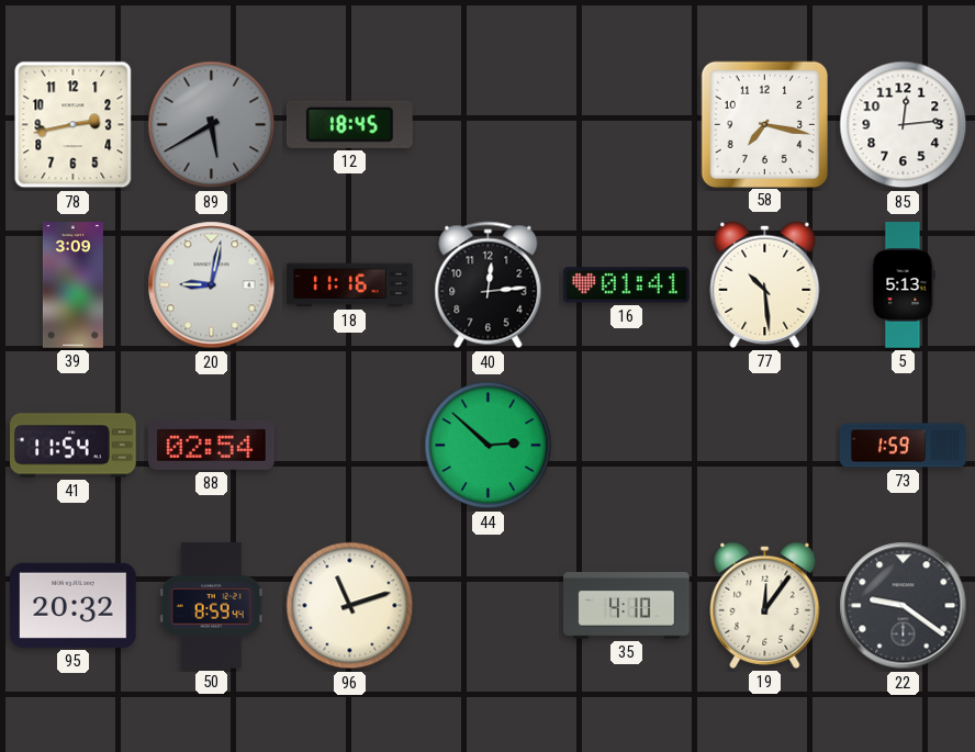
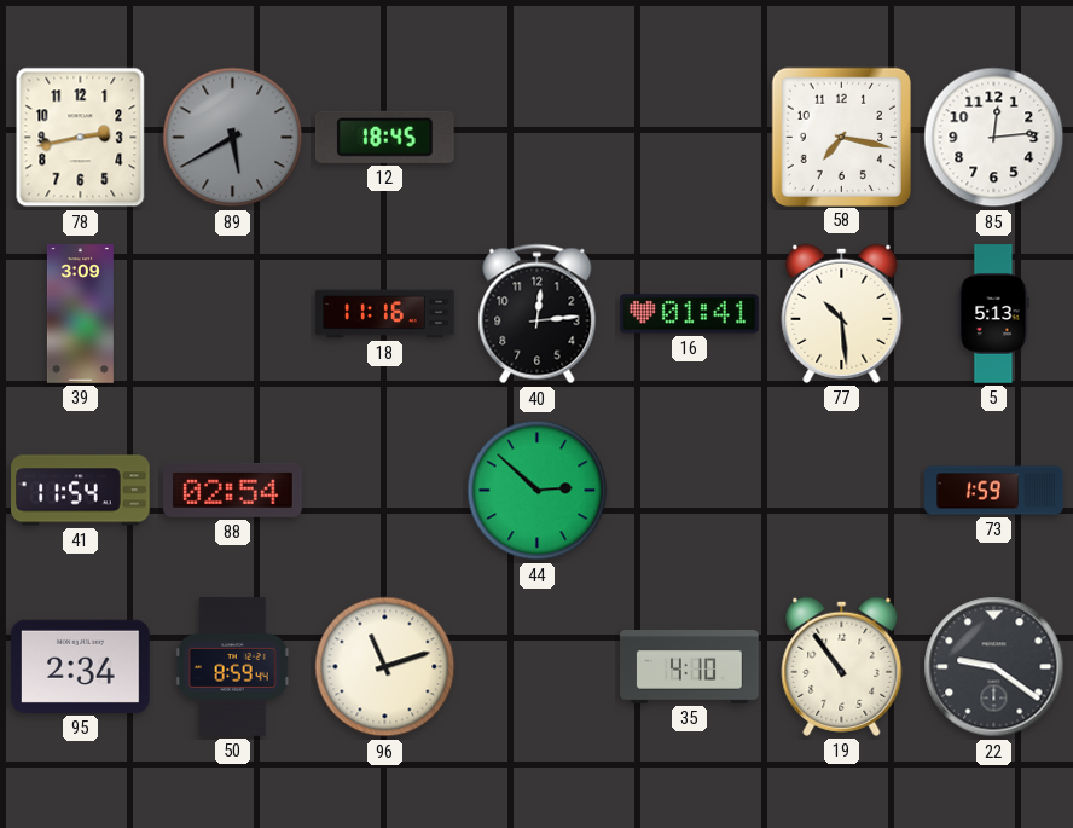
20: 9:02 -> none
95: 20:32 -> 2:34
19: 12:06 -> 10:54
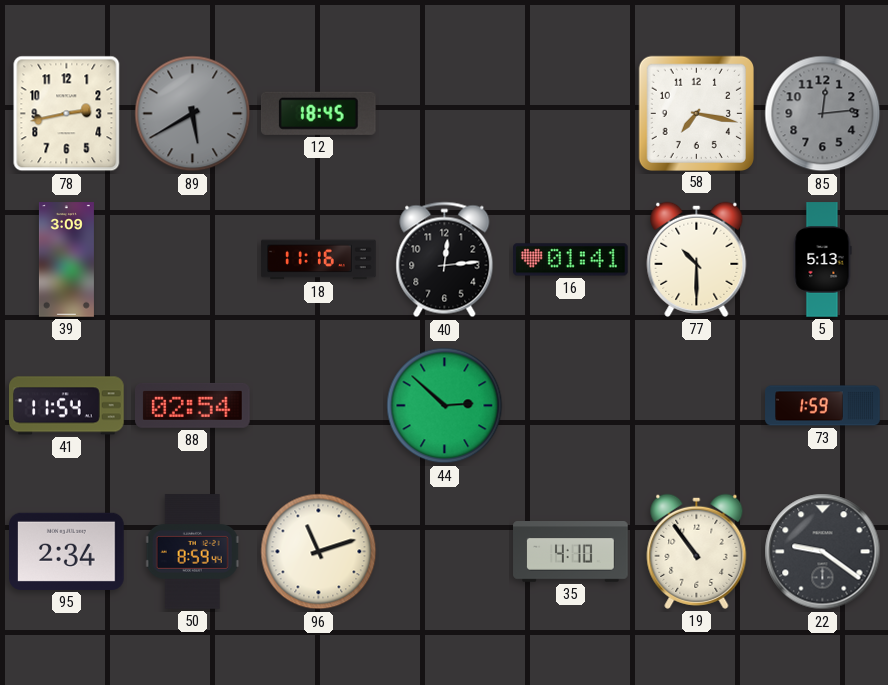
85 dial: white -> grey
77: 10:29 -> 10:30
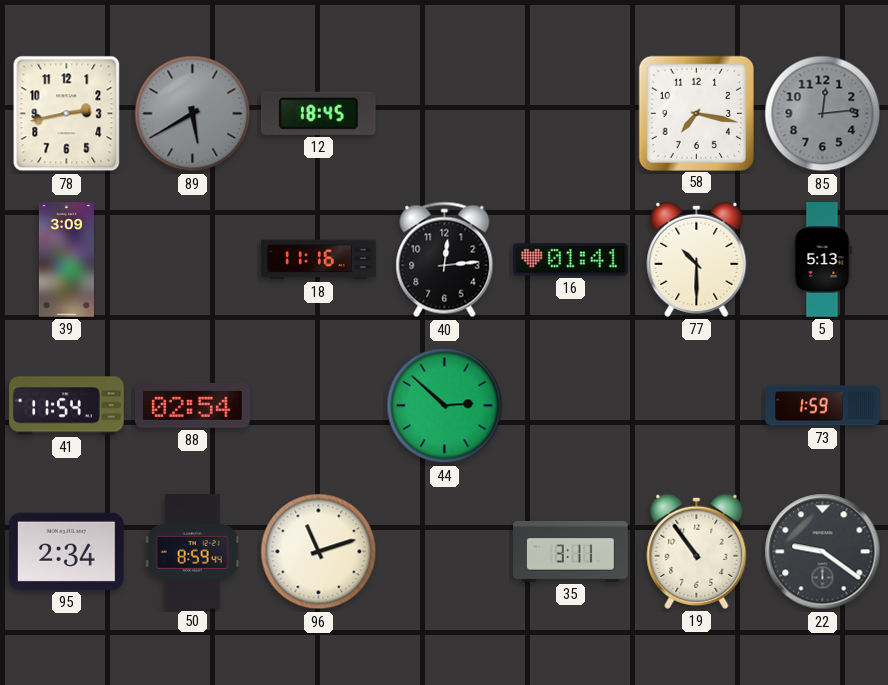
35: 4:10 -> 3:11
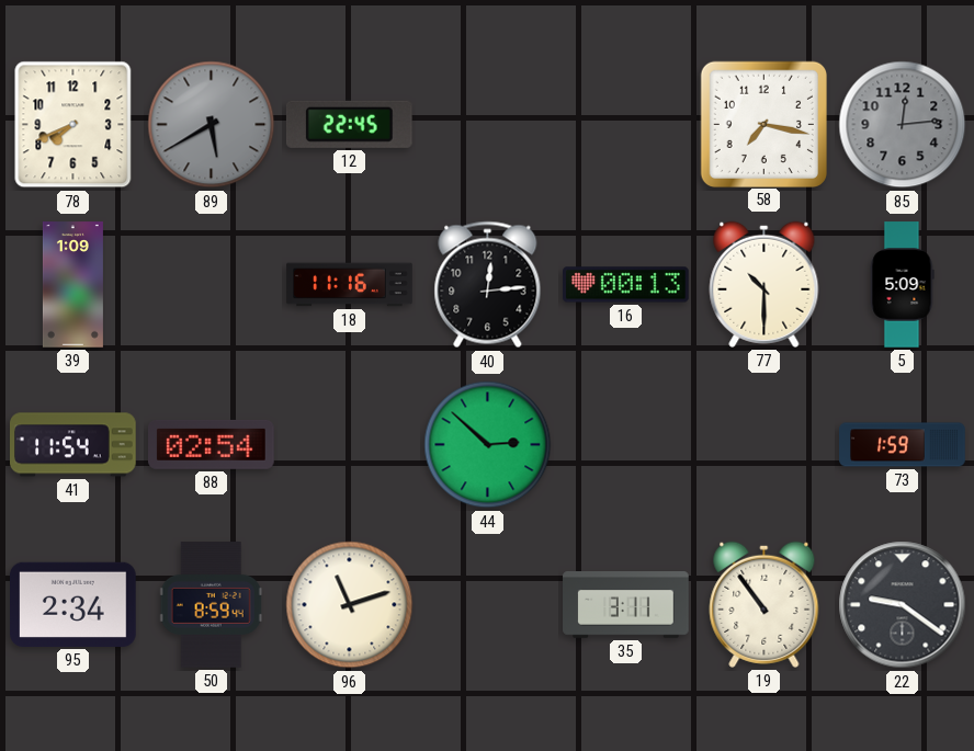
78: 2:43 -> 7:41
12: 18:45 -> 22:45
39: 3:09 -> 1:09
16: 01:41 -> 00:13
5: 5:13 -> 5:09
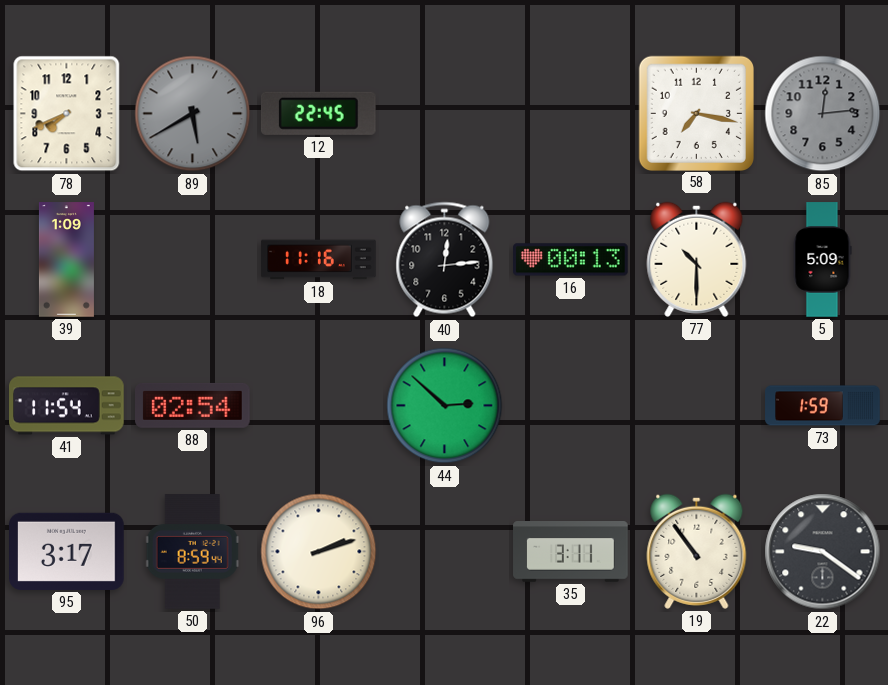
95: 2:34 -> 3:17
96: 11:12 -> 2:12
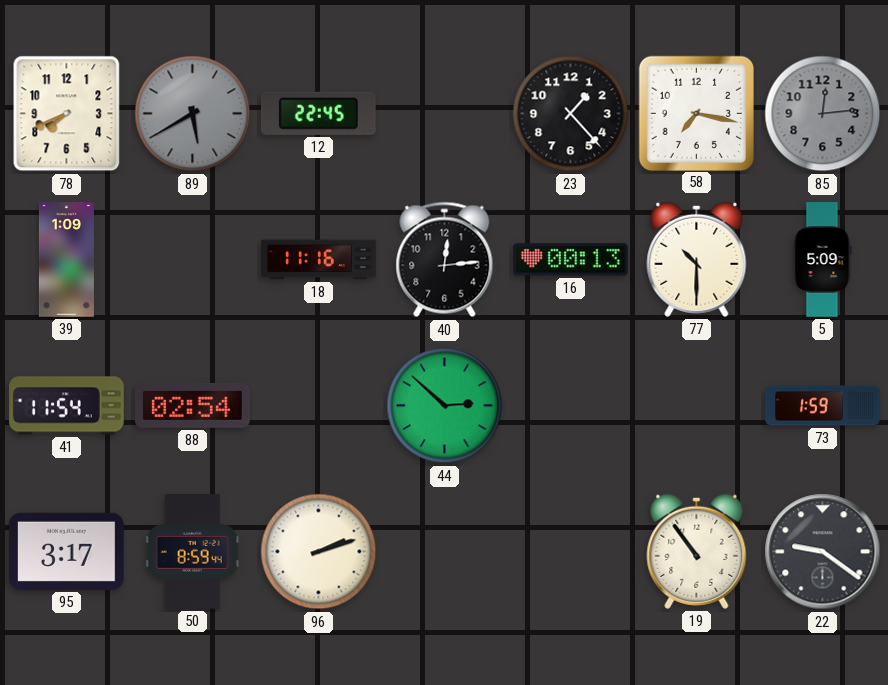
23: none -> 1:23
35: 3:11 -> none
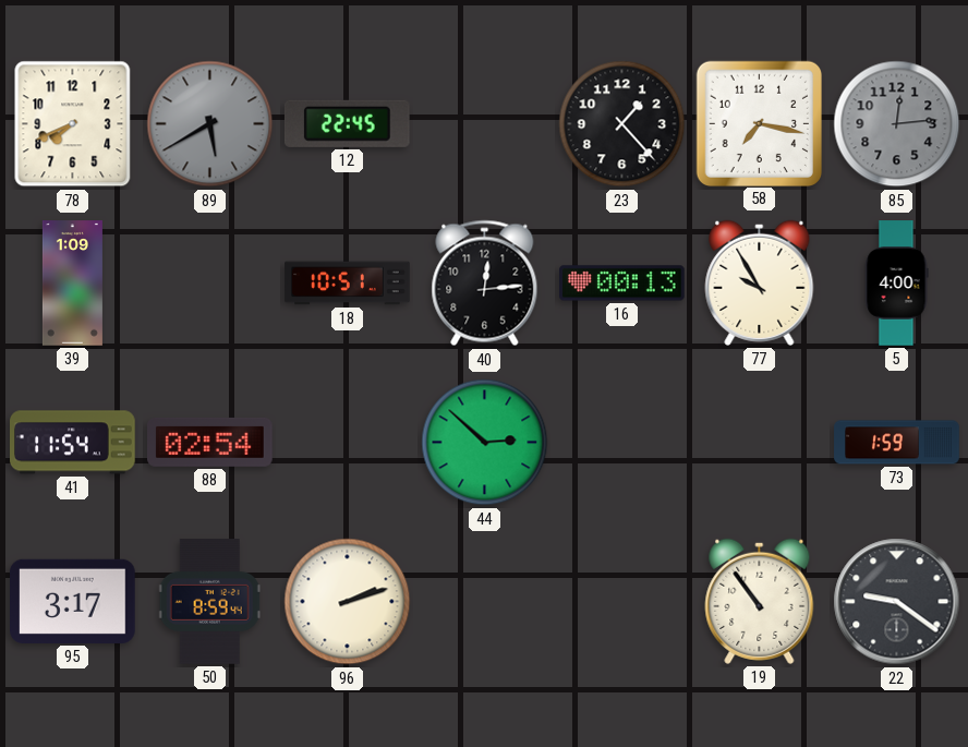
18: 11:16 -> 10:51
77: 10:30 -> 9:55
5: 5:09 -> 4:00
